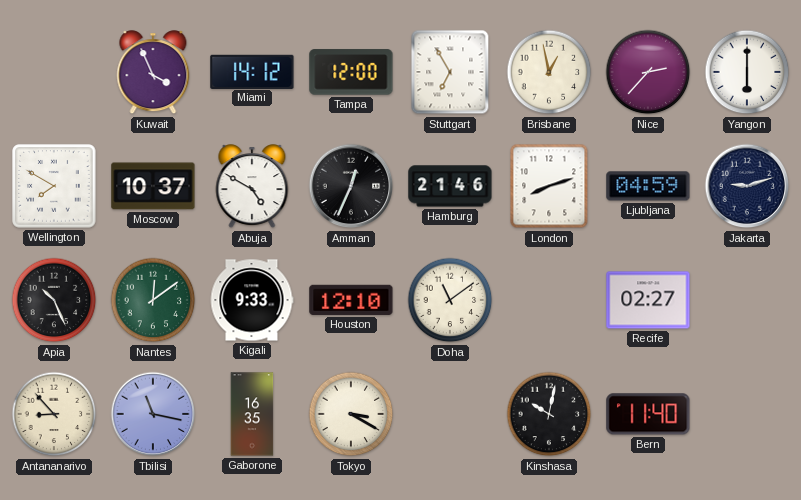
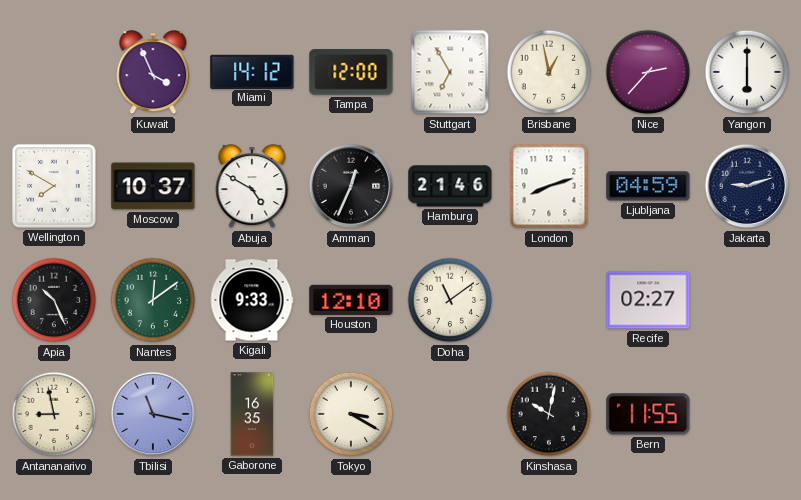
Antananarivo: 8:53 -> 8:58
Bern: 11:40 -> 11:55
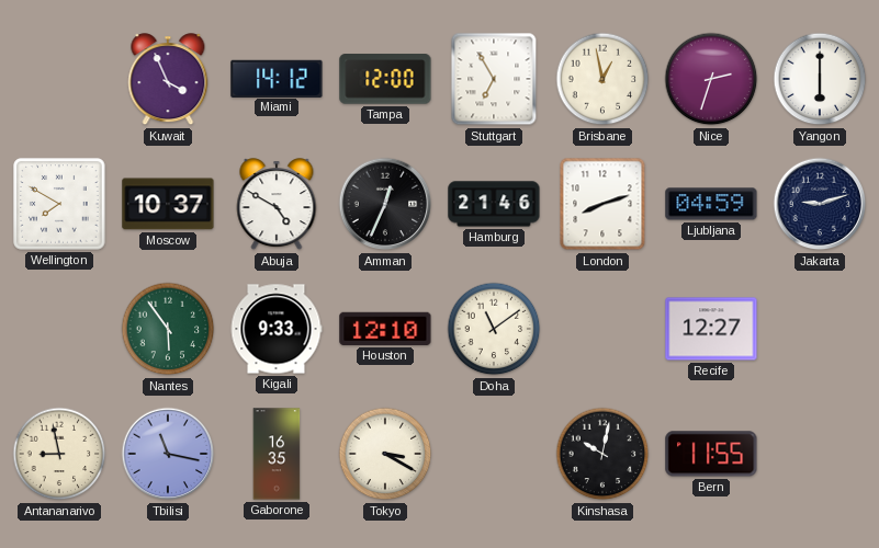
Nice: 2:37 -> 2:33
Apia: 10:26 -> none
Nantes: 12:09 -> 5:54
Recife: 02:27 -> 12:27
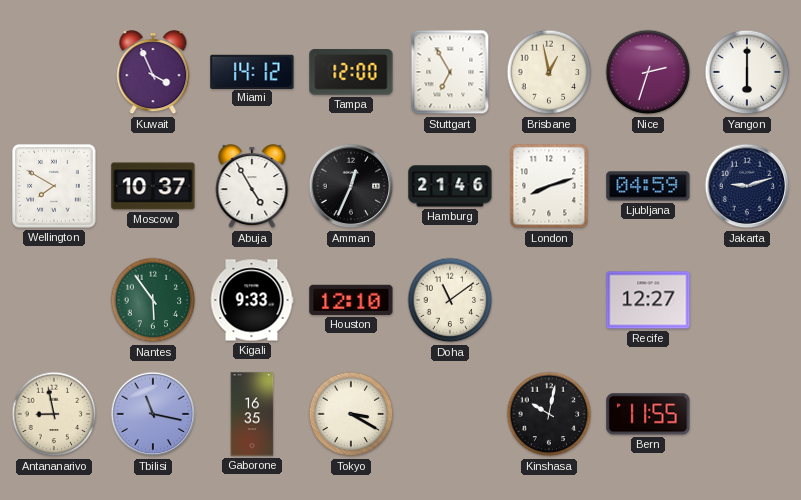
Abuja: 4:50 -> 4:55
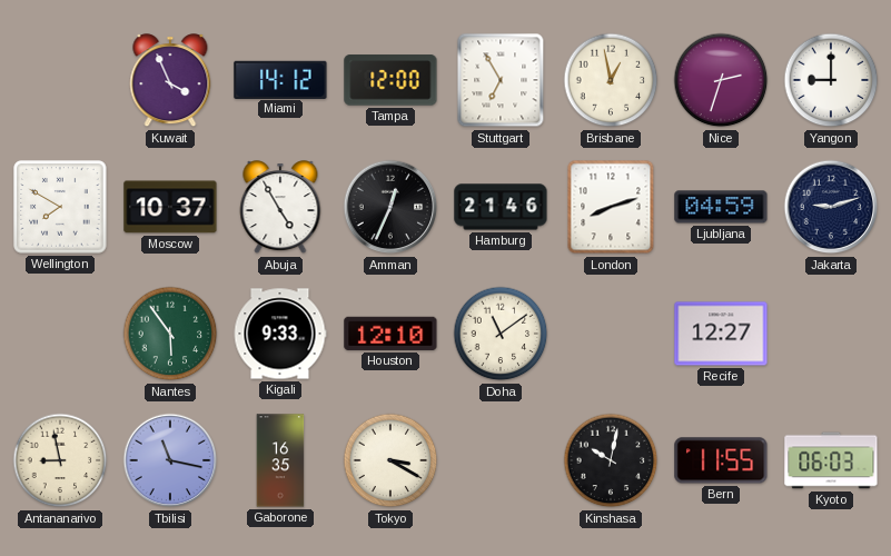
Yangon: 6:00 -> 9:00
Kyoto: none -> 06:03
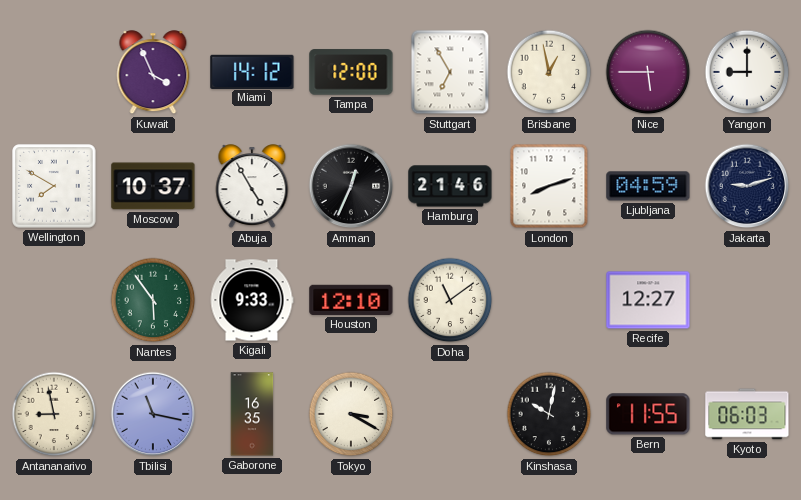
Nice: 2:33 -> 5:45
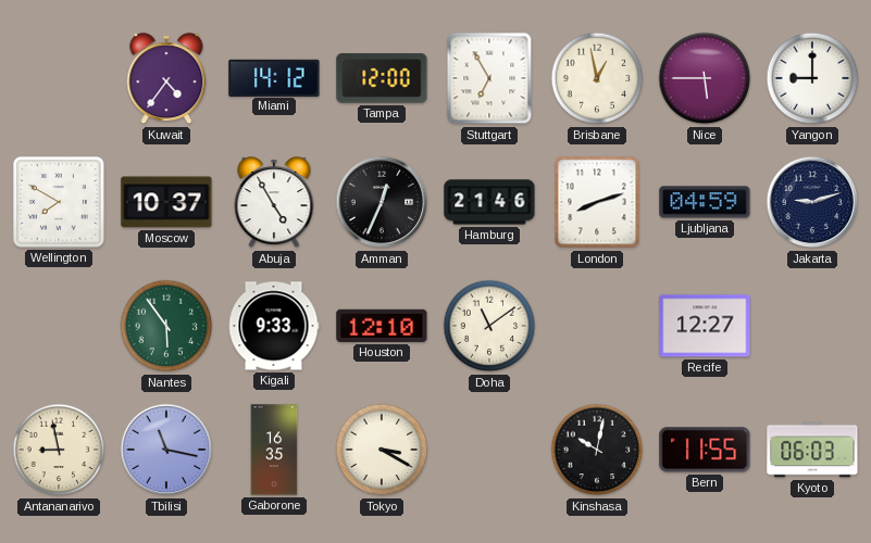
Kuwait: 3:56 -> 4:36
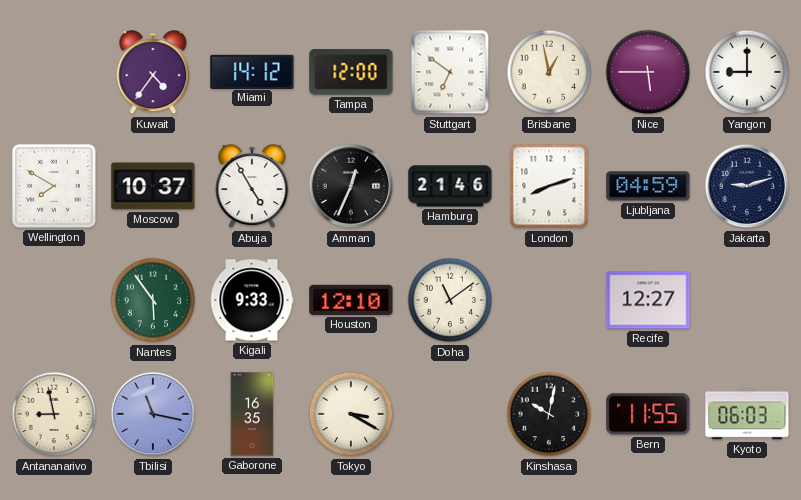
Stuttgart: 6:55 -> 6:51
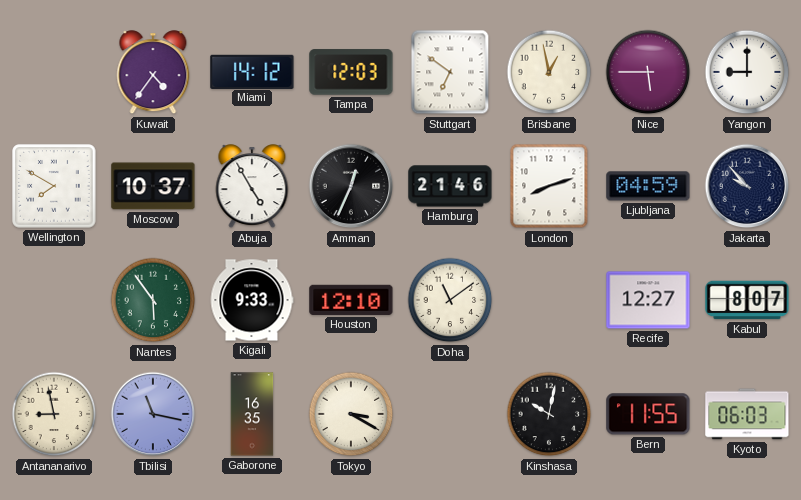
Tampa: 12:00 -> 12:03
Jakarta: 9:12 -> 9:53
Kabul: none -> 8:07
